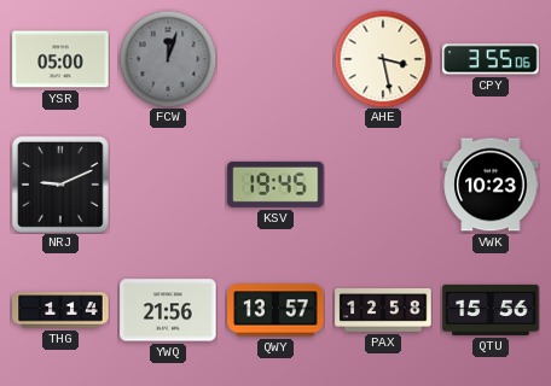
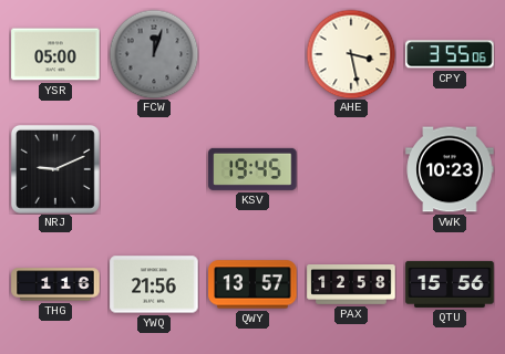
THG: 1:14 -> 1:16
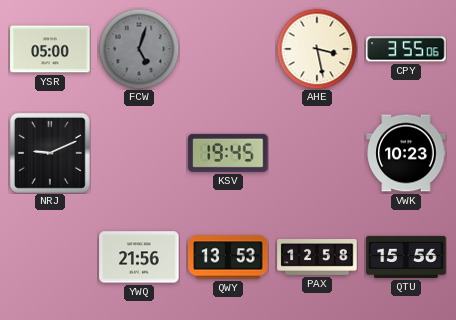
FCW: 12:03 -> 5:03
THG: 1:16 -> none
QWY: 13:57 -> 13:53
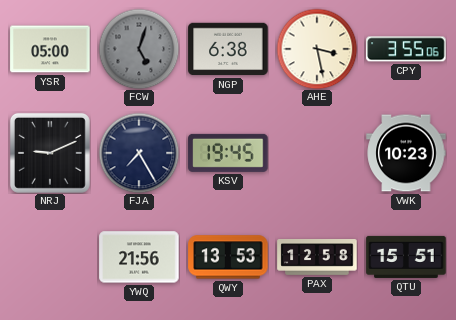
NGP: none -> 6:38
FJA: none -> 7:25
QTU: 15:56 -> 15:51
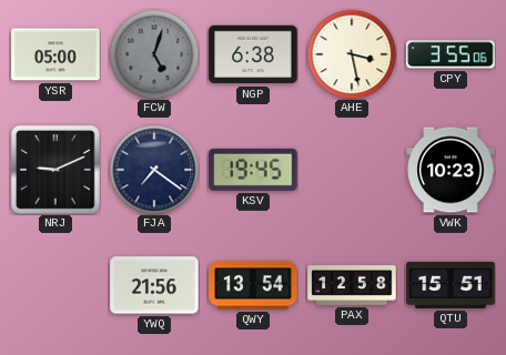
FJA: 7:25 -> 7:21
QWY: 13:53 -> 13:54
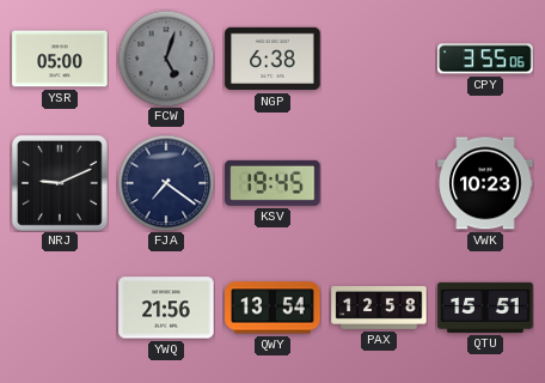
AHE: 3:28 -> none
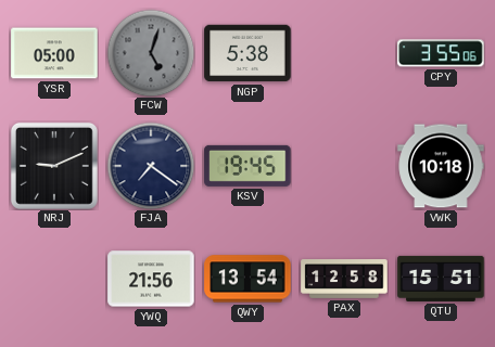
NGP: 6:38 -> 5:38
VWK: 10:23 -> 10:18
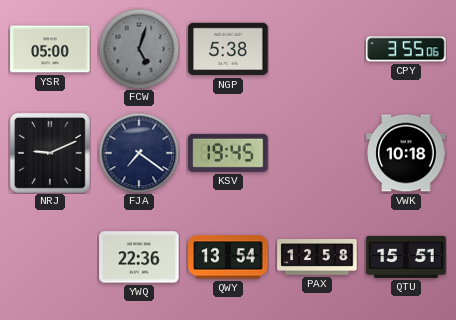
YWQ: 21:56 -> 22:36
